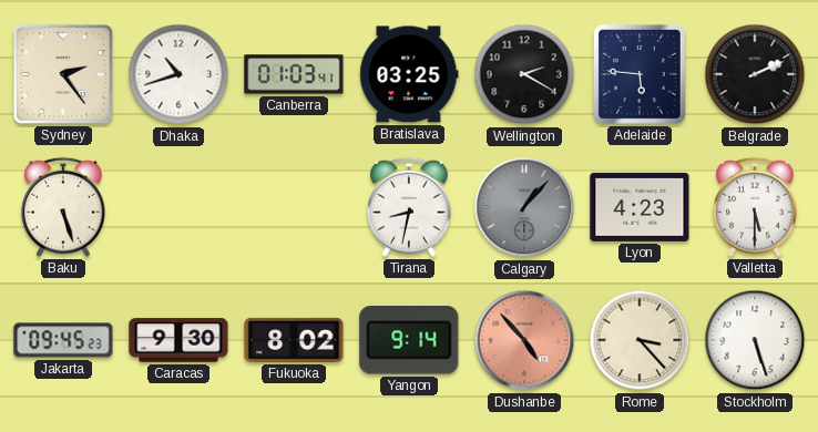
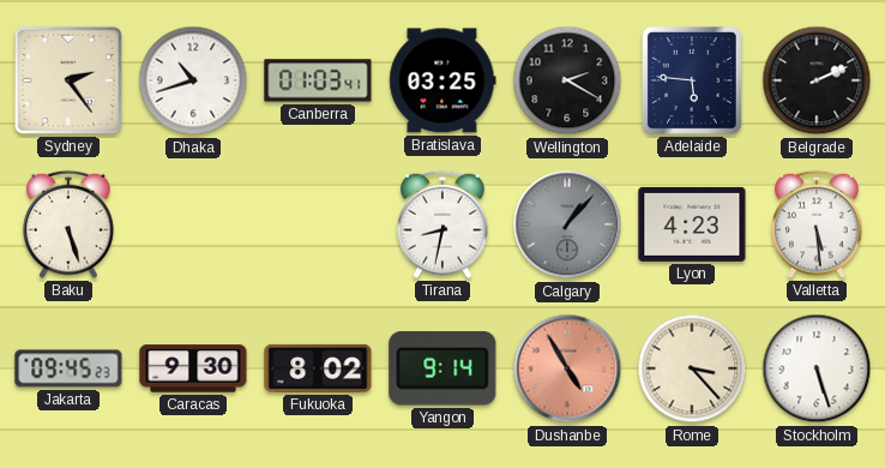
Valletta: 5:30 -> 5:29
Dushanbe: 4:53 -> 4:55
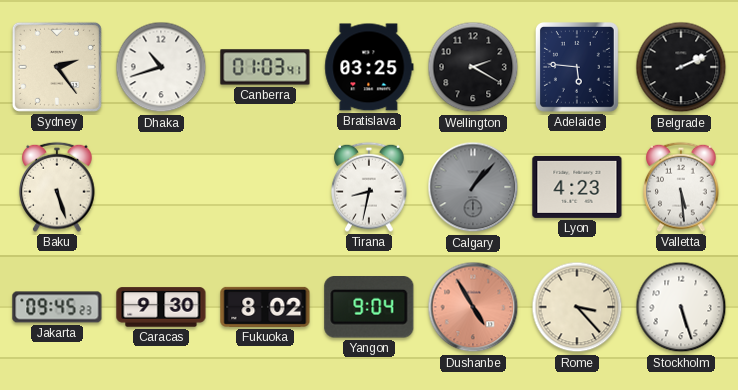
Yangon: 9:14 -> 9:04
